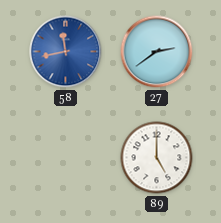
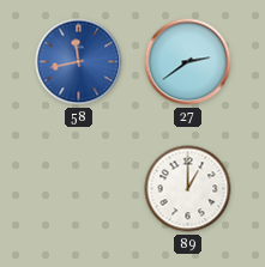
89: 5:00 -> 1:00
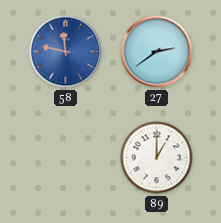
58: 11:43 -> 11:47
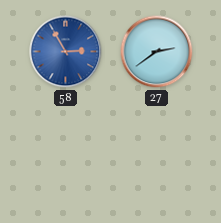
58: 11:47 -> 2:55
89: 1:00 -> none
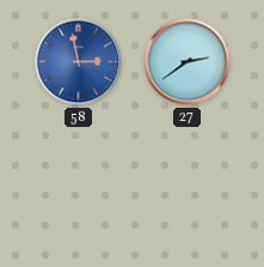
58: 2:55 -> 2:58
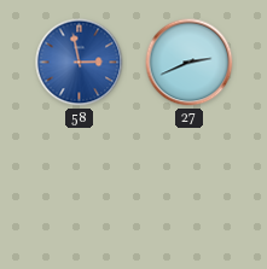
27: 2:39 -> 2:41
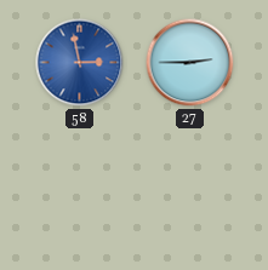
27: 2:41 -> 2:45
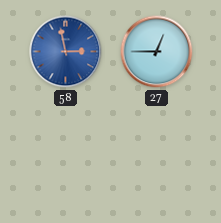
27: 2:45 -> 12:45
